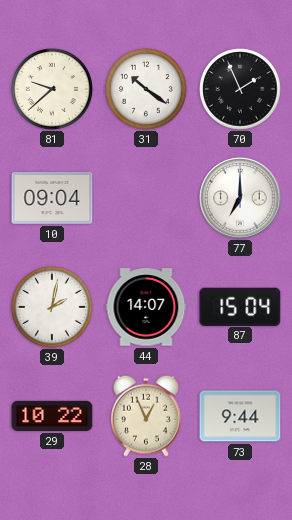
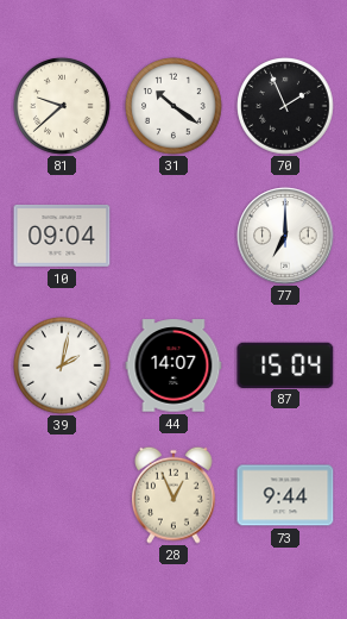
29: 10:22 -> none
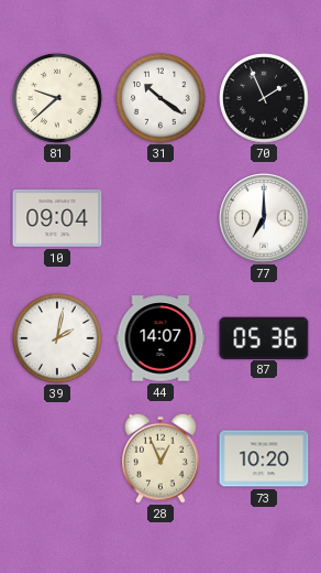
87: 15:04 -> 05:36
73: 9:44 -> 10:20
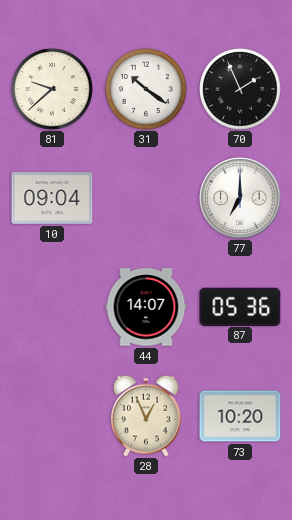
39: 2:02 -> none
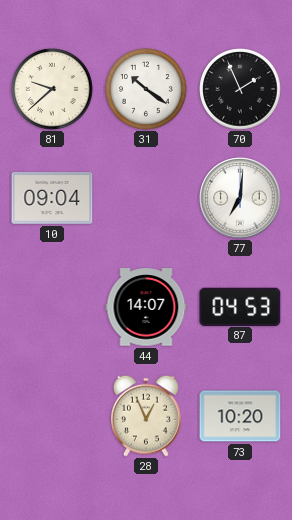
77: 7:00 -> 7:01
87: 05:36 -> 04:53
